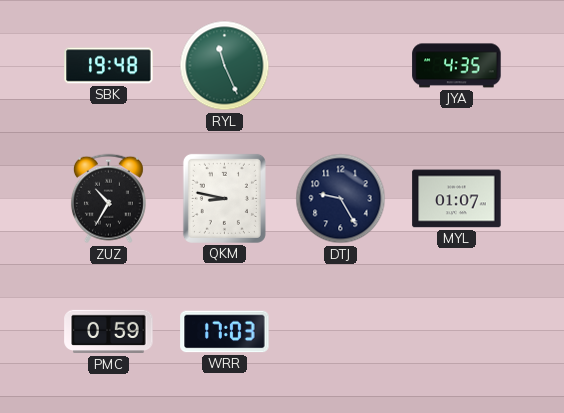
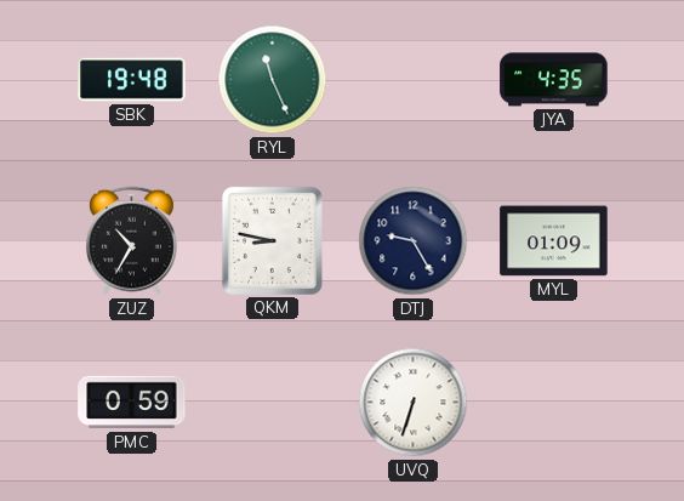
MYL: 01:07 -> 01:09
WRR: 17:03 -> none
UVQ: none -> 6:33
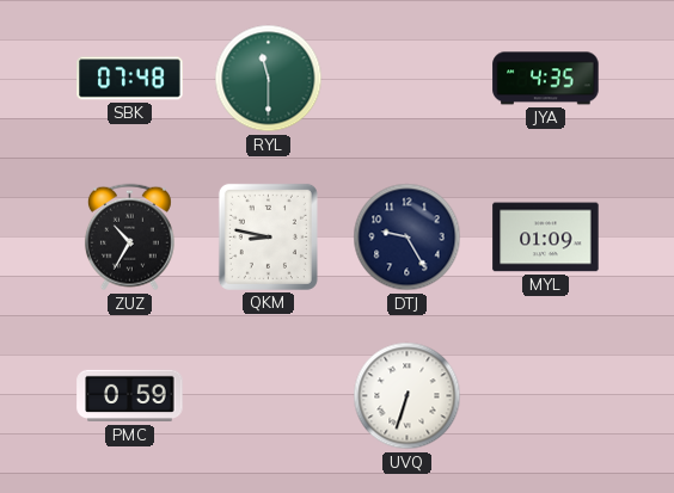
SBK: 19:48 -> 07:48
RYL: 11:26 -> 11:30
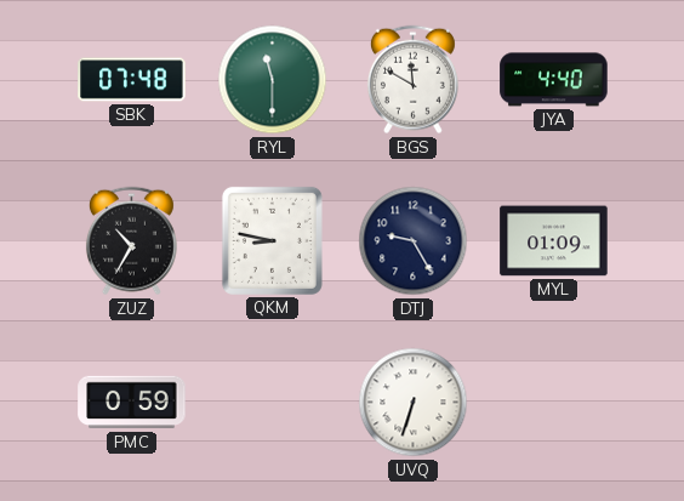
BGS: none -> 11:50
JYA: 4:35 -> 4:40
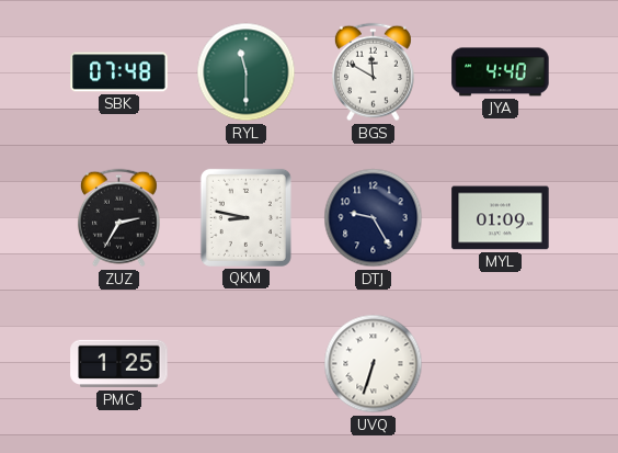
ZUZ: 10:35 -> 2:35
PMC: 0:59 -> 1:25
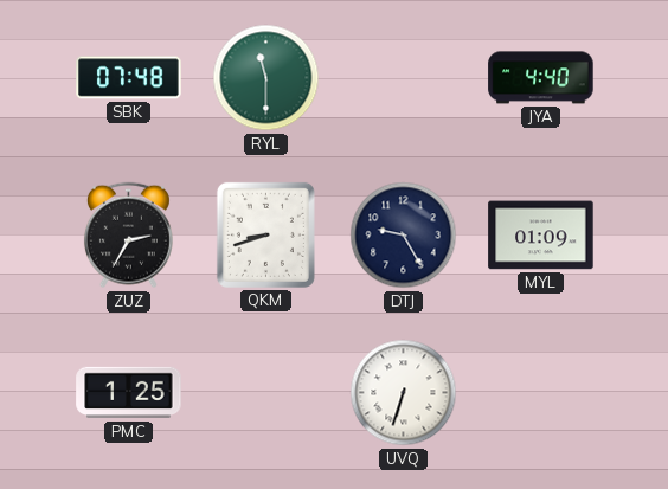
BGS: 11:50 -> none
QKM: 8:47 -> 8:42
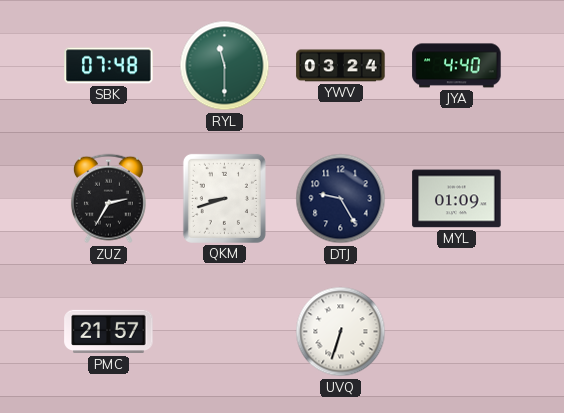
YWV: none -> 03:24
PMC: 1:25 -> 21:57
